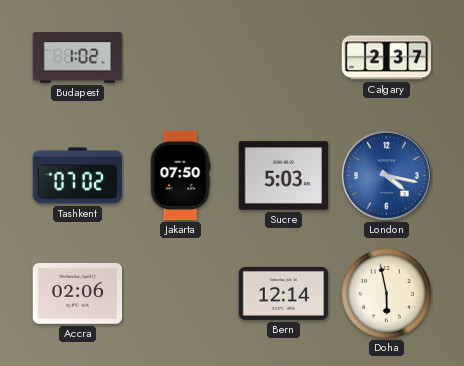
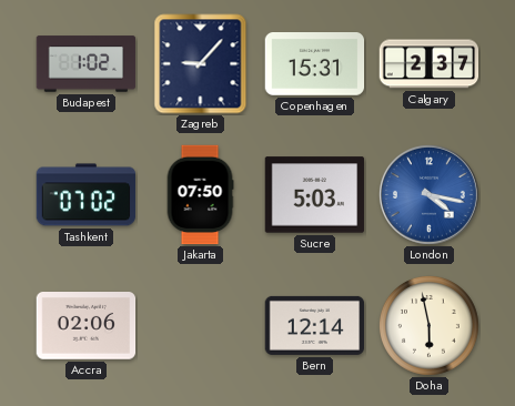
Zagreb: none -> 9:07
Copenhagen: none -> 15:31
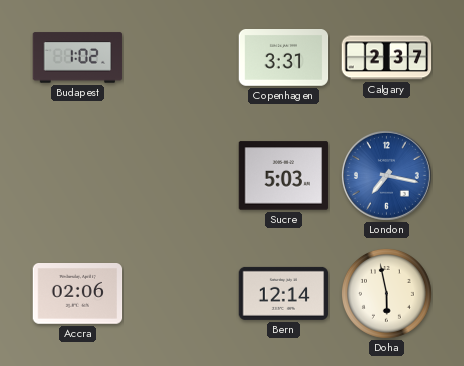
Zagreb: 9:07 -> none
Copenhagen: 15:31 -> 3:31
Tashkent: 07:02 -> none
Jakarta: 07:50 -> none
London: 4:17 -> 7:17
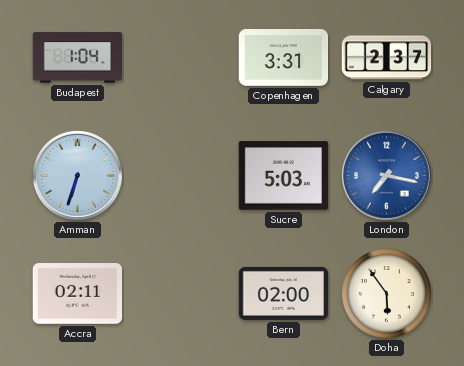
Budapest: 1:02 -> 1:04
Amman: none -> 6:33
Accra: 02:06 -> 02:11
Bern: 12:14 -> 02:00
Doha: 5:58 -> 5:54
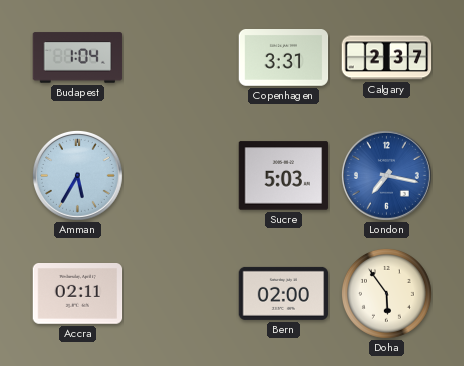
Amman: 6:33 -> 5:35
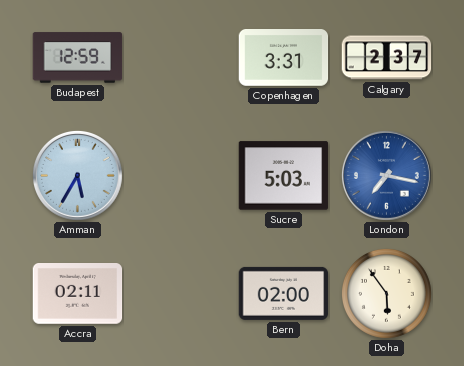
Budapest: 1:04 -> 12:59
